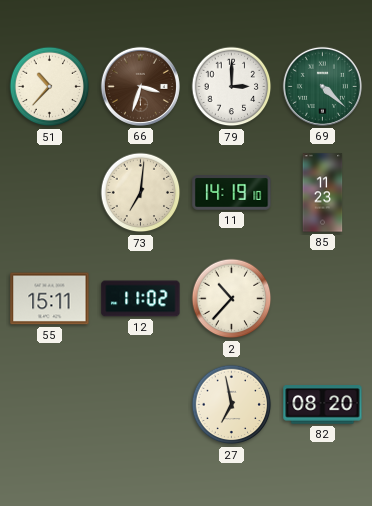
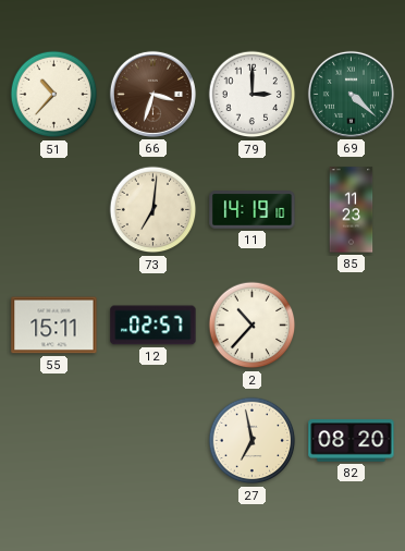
12: 11:02 -> 02:57
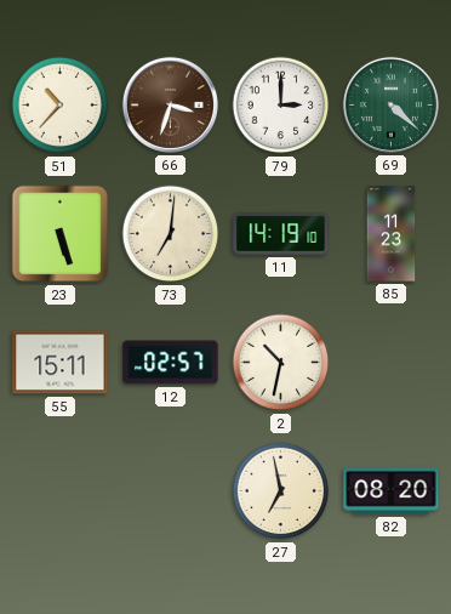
23: none -> 5:27
2: 10:37 -> 10:32
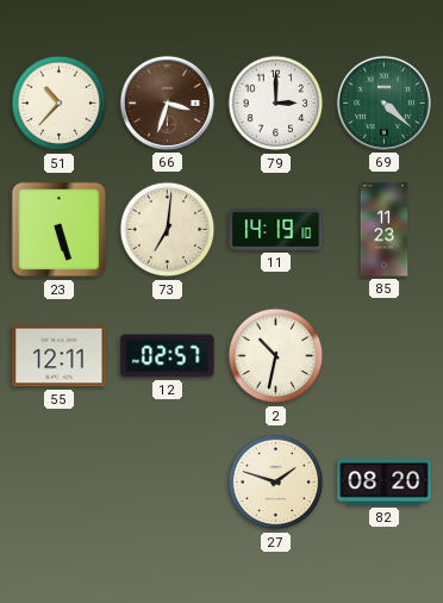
55: 15:11 -> 12:11
27: 6:58 -> 1:48
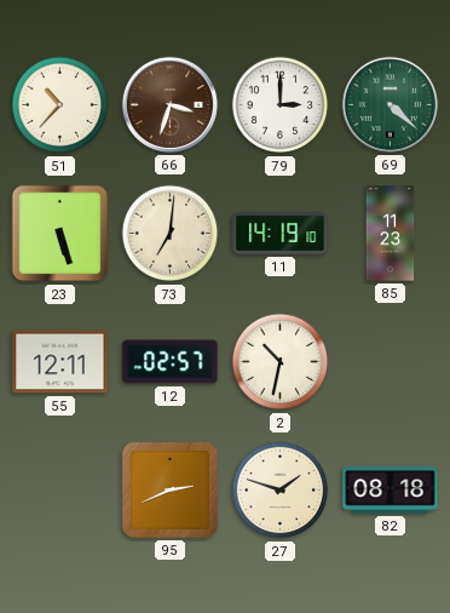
95: none -> 2:41
82: 08:20 -> 08:18
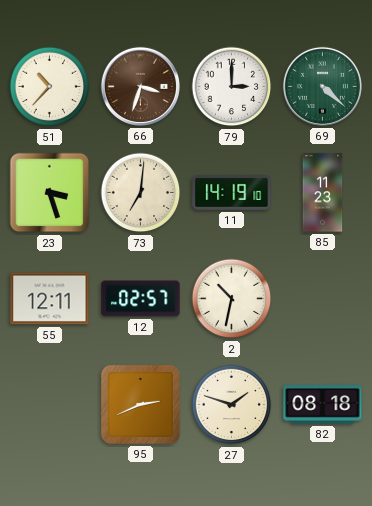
23: 5:27 -> 3:27
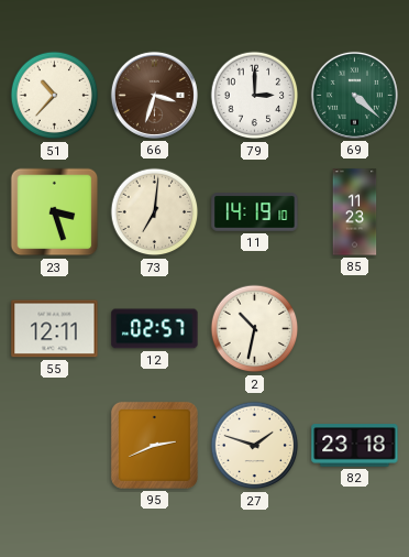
82: 08:18 -> 23:18
